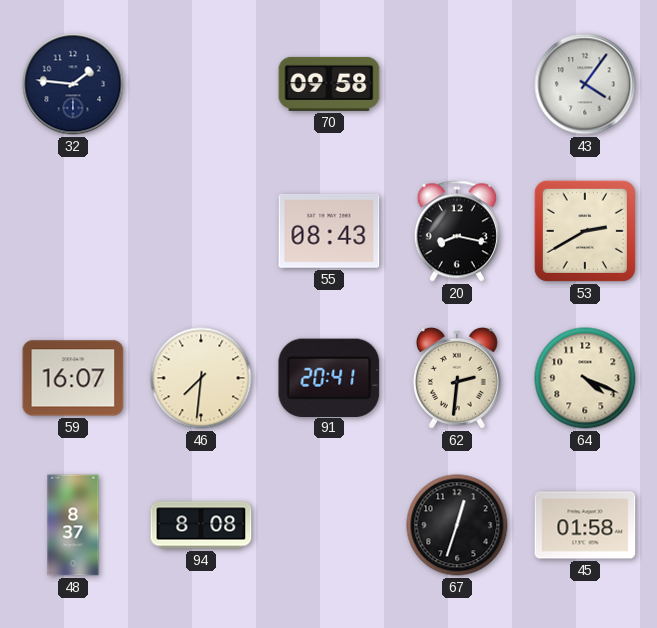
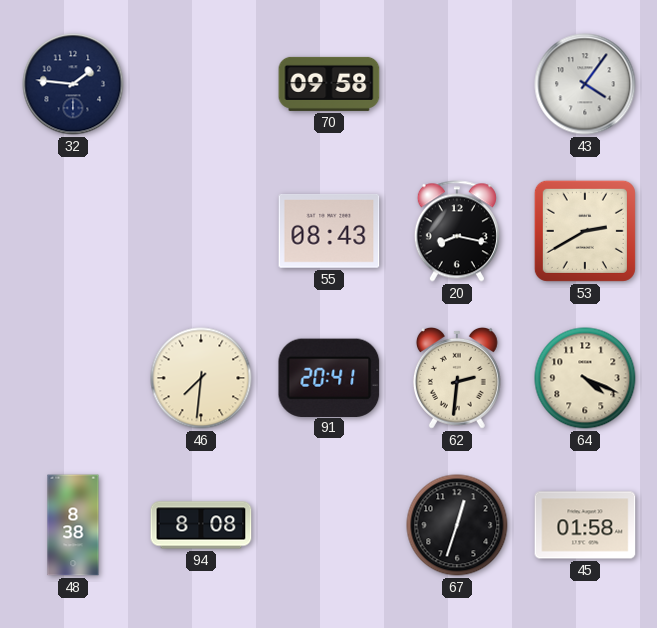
59: 16:07 -> none
48: 8:37 -> 8:38
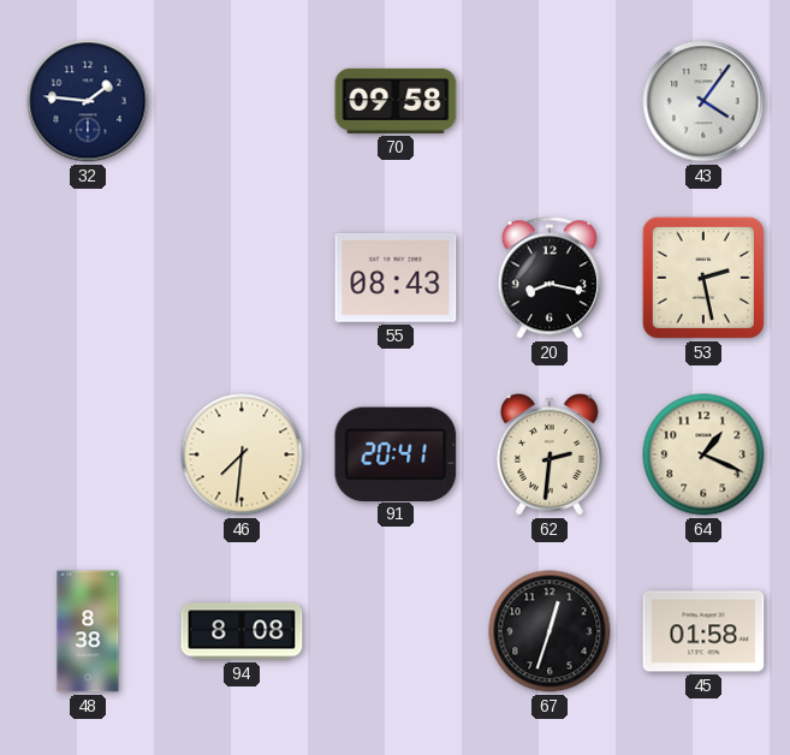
53: 2:40 -> 2:28
64: 4:19 -> 1:19
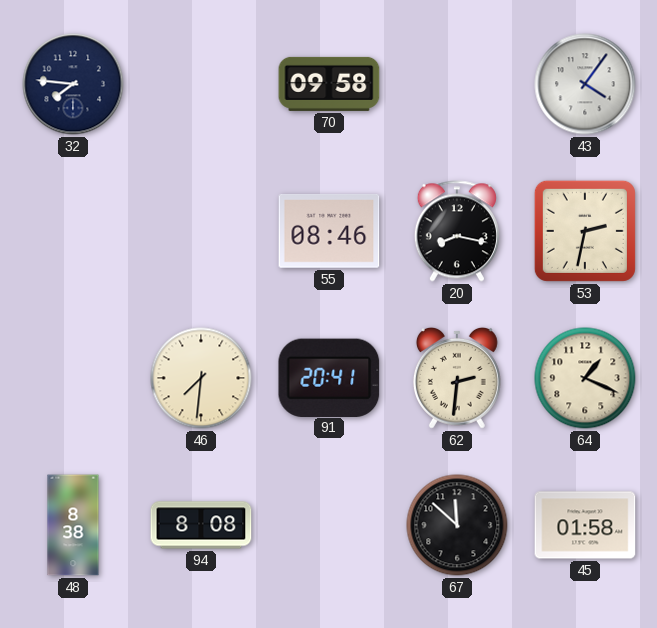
32: 1:46 -> 7:46
55: 08:43 -> 08:46
53: 2:28 -> 2:32
67: 12:33 -> 11:52
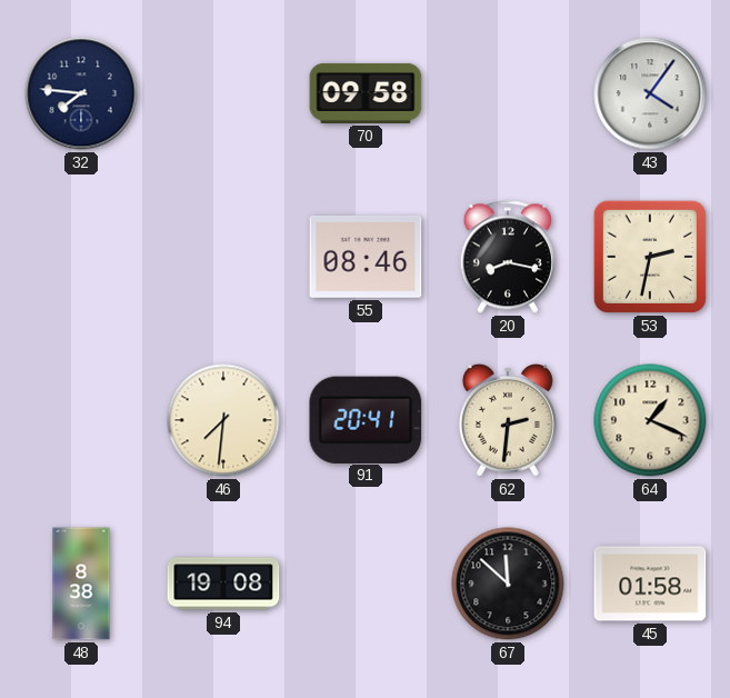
94: 8:08 -> 19:08
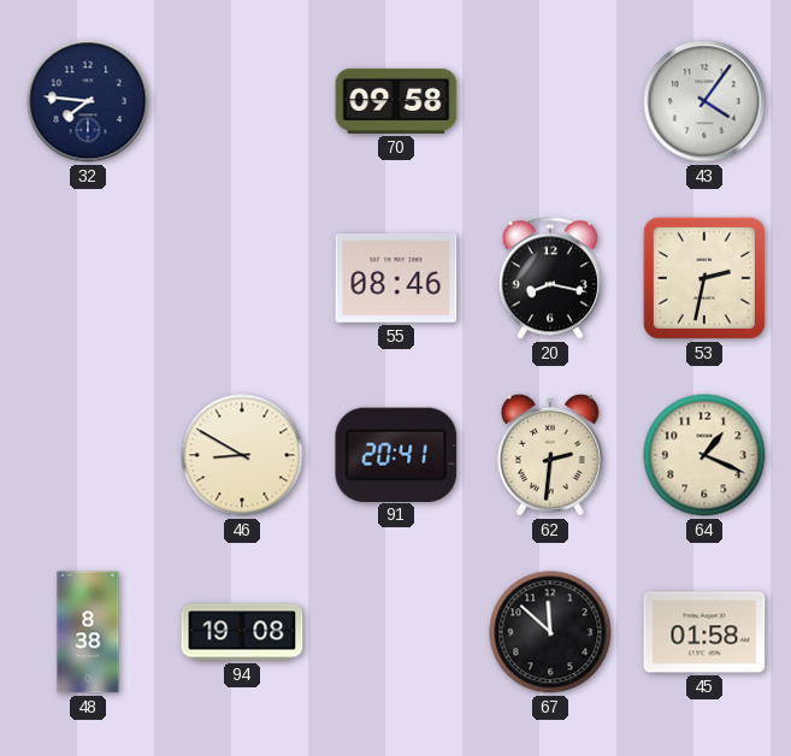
46: 7:31 -> 8:50
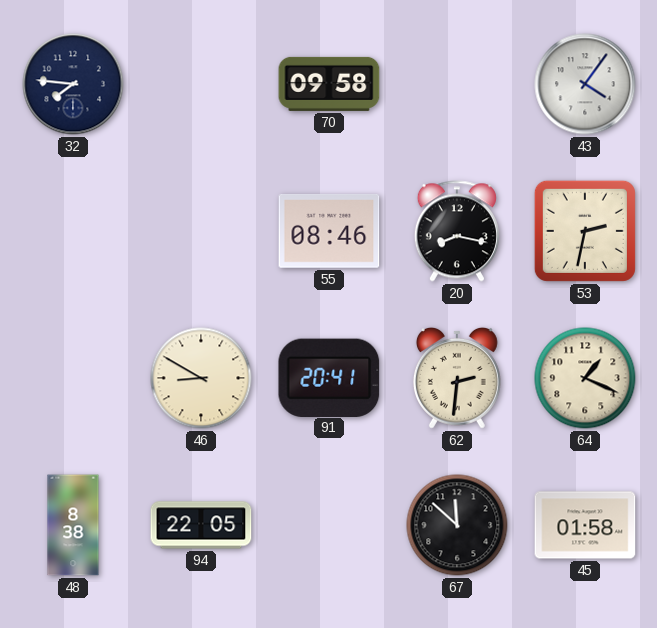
94: 19:08 -> 22:05
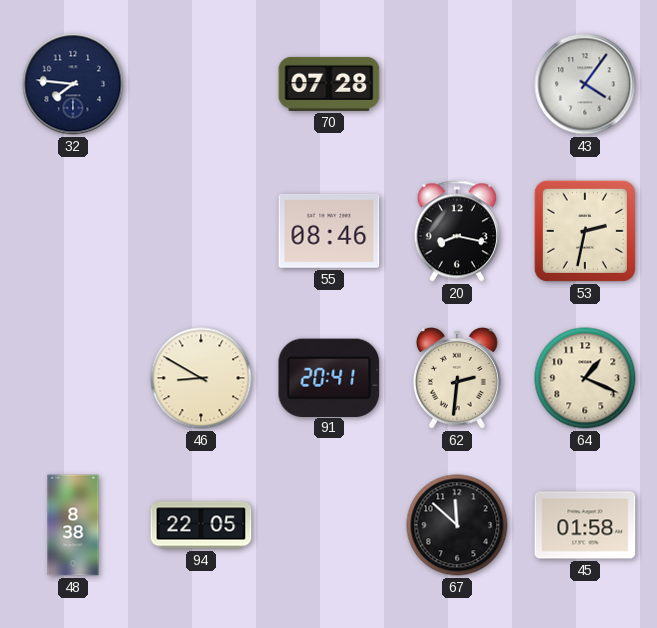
70: 09:58 -> 07:28
